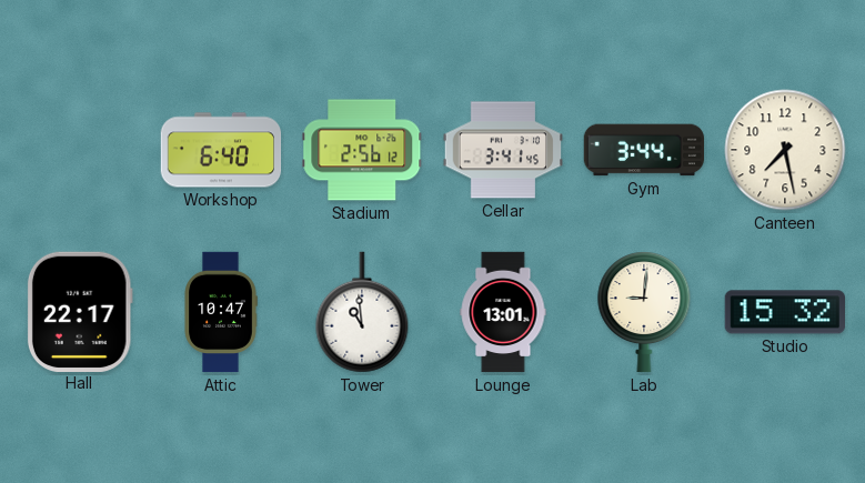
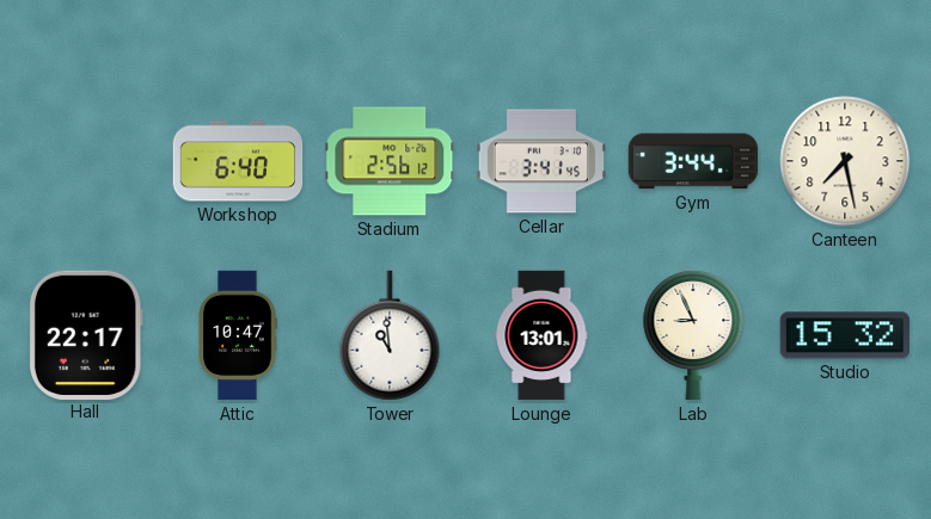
Lab: 9:01 -> 8:56
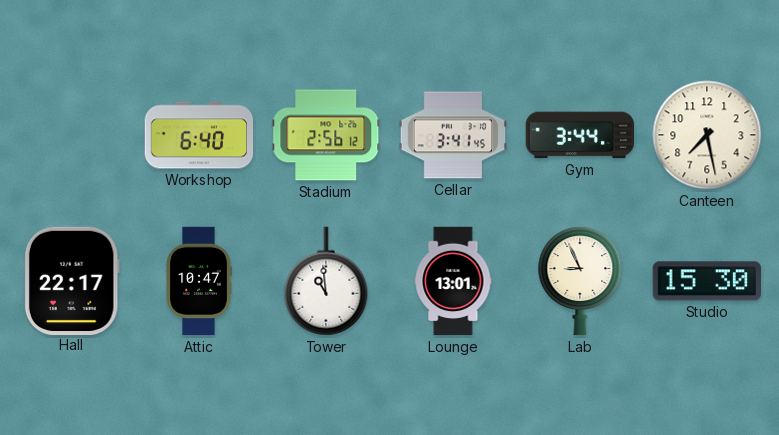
Studio: 15:32 -> 15:30
